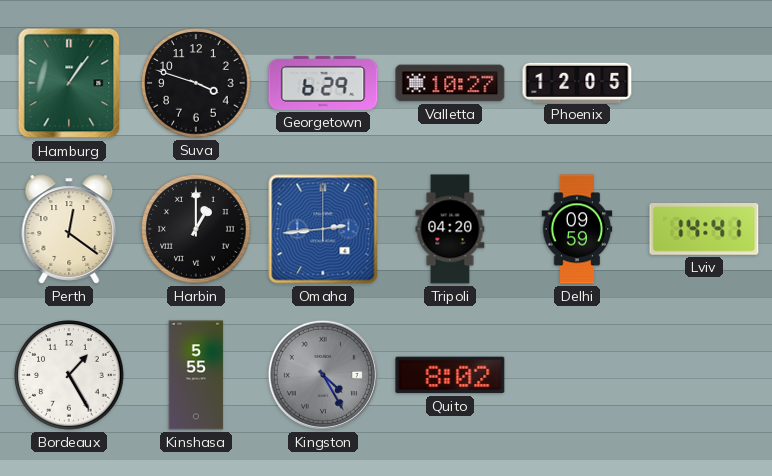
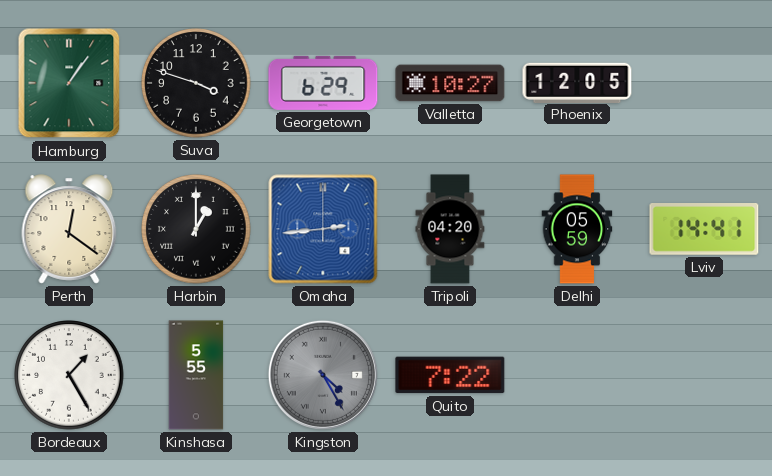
Delhi: 09:59 -> 05:59
Quito: 8:02 -> 7:22
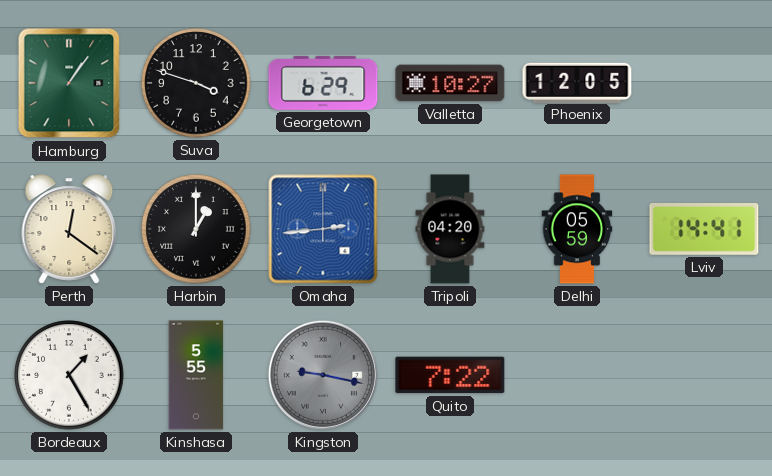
Kingston: 4:25 -> 9:17
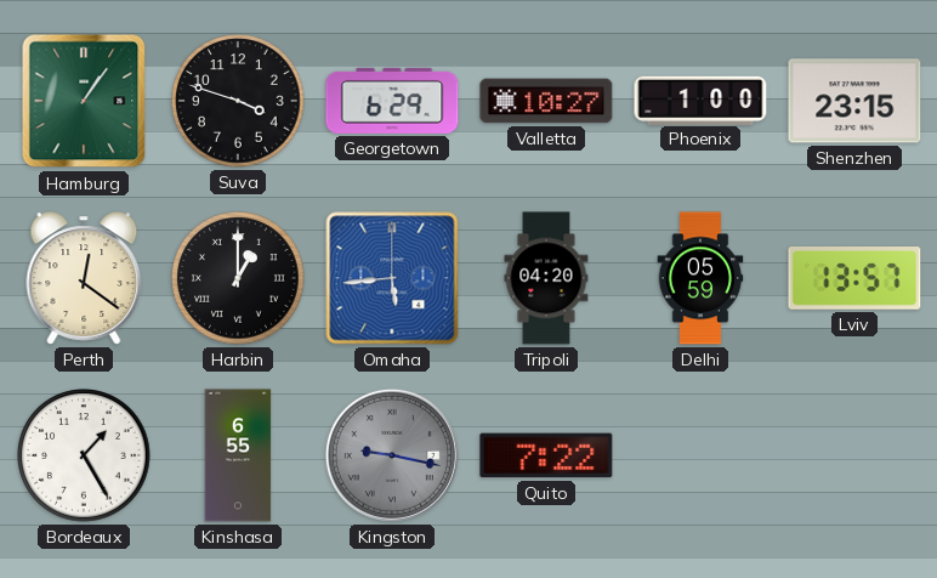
Phoenix: 12:05 -> 1:00
Shenzhen: none -> 23:15
Omaha: 2:44 -> 5:44
Lviv: 14:41 -> 13:57
Kinshasa: 5:55 -> 6:55
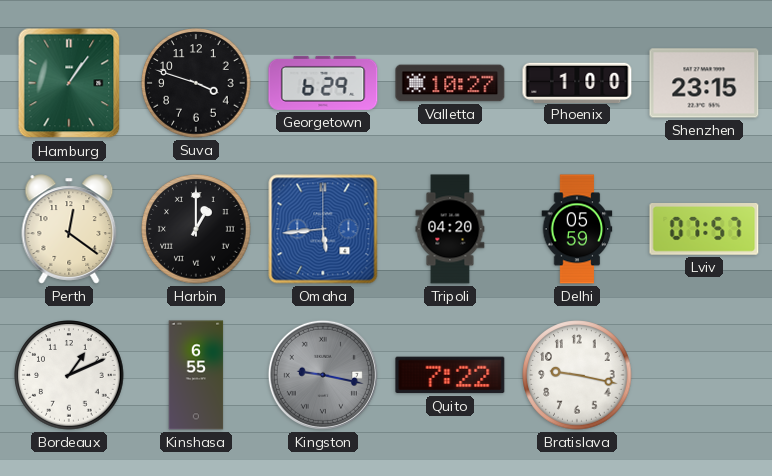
Lviv: 13:57 -> 07:57
Bordeaux: 1:25 -> 1:11
Bratislava: none -> 9:17
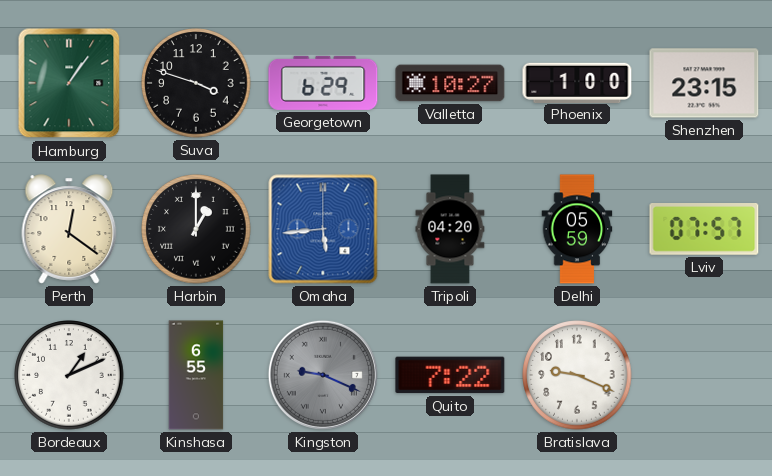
Kingston: 9:17 -> 9:19
Bratislava: 9:17 -> 9:19
